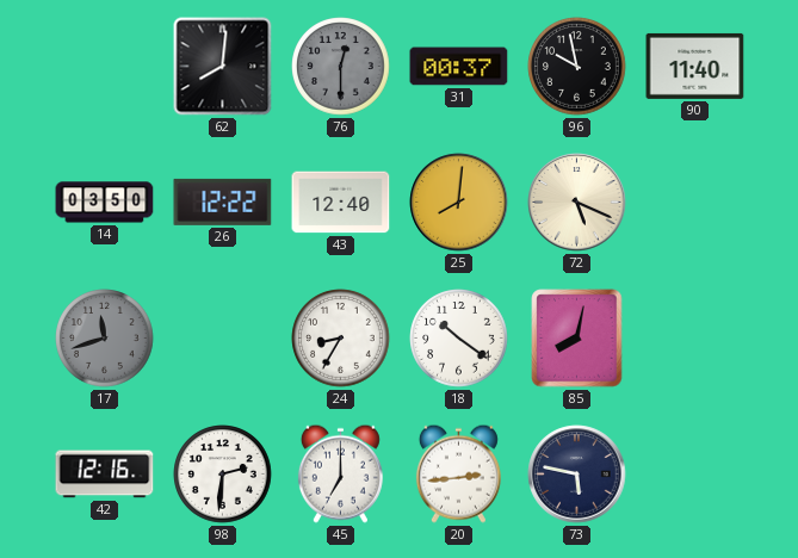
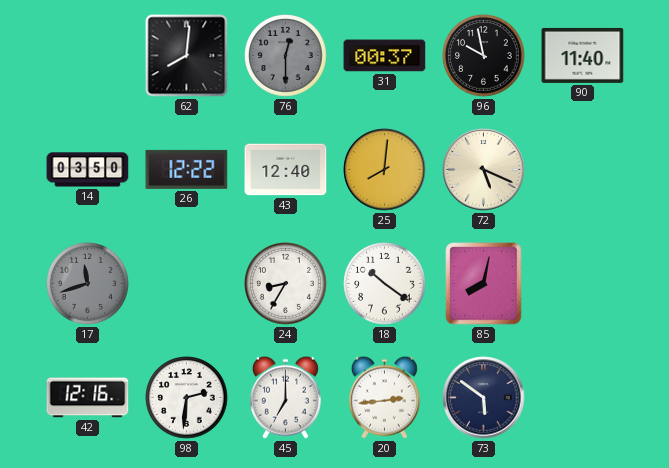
73: 5:47 -> 5:51
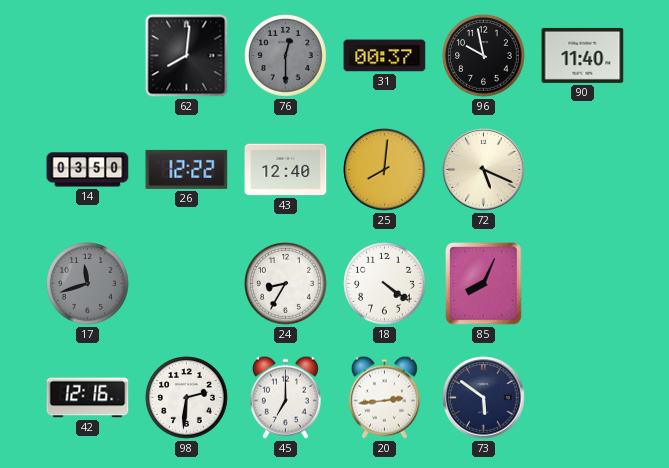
18: 10:21 -> 4:21
85: 8:02 -> 8:04
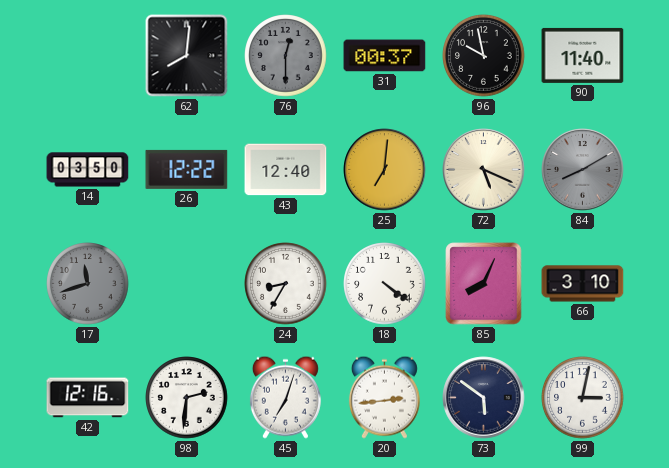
25: 8:01 -> 7:01
84: none -> 8:10
66: none -> 3:10
45: 7:00 -> 7:03
99: none -> 3:02
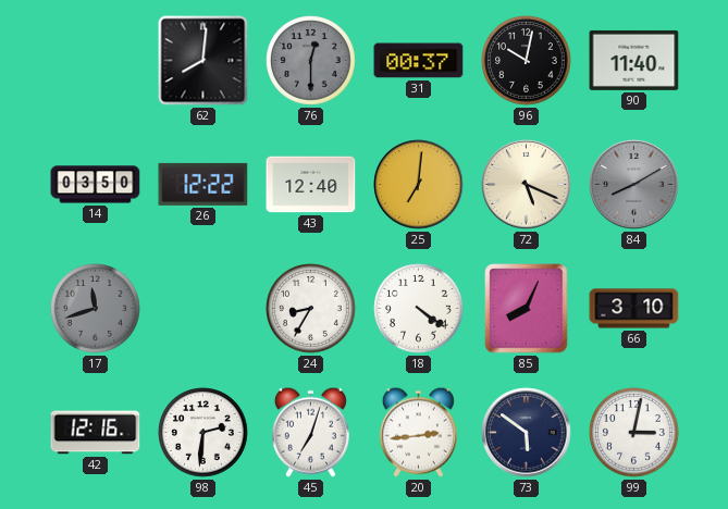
96: 9:58 -> 10:02
